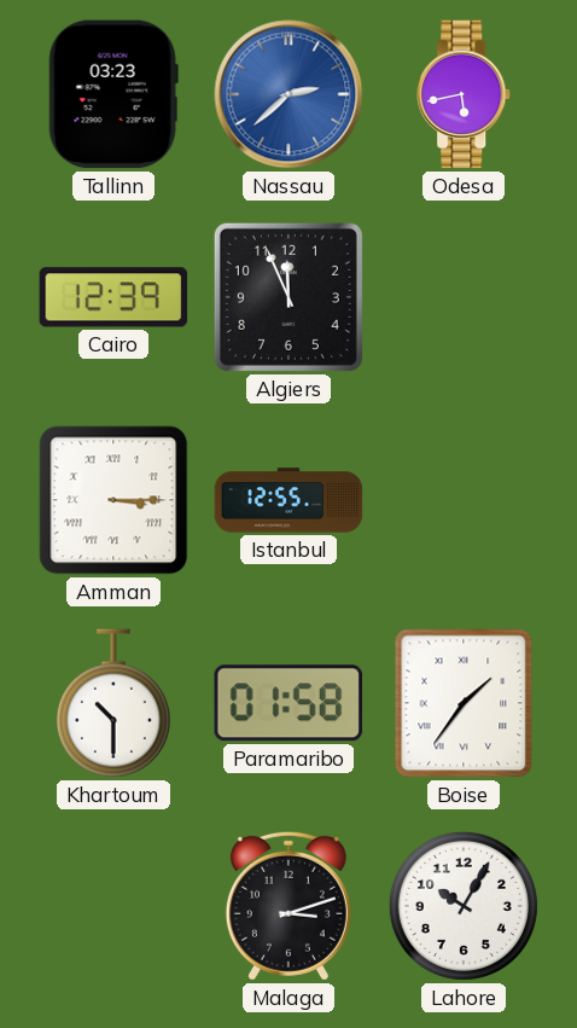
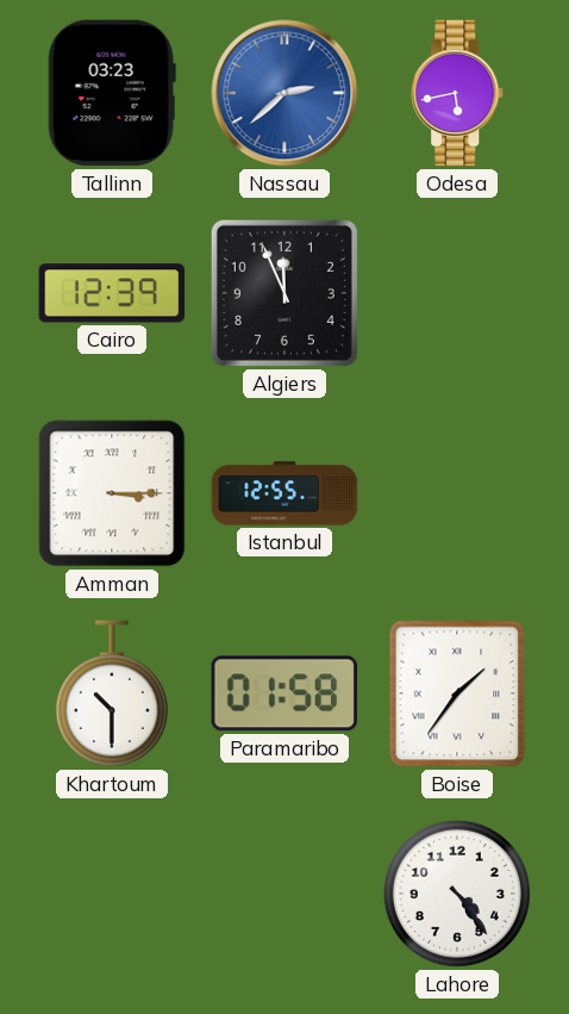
Malaga: 3:12 -> none
Lahore: 10:05 -> 4:24
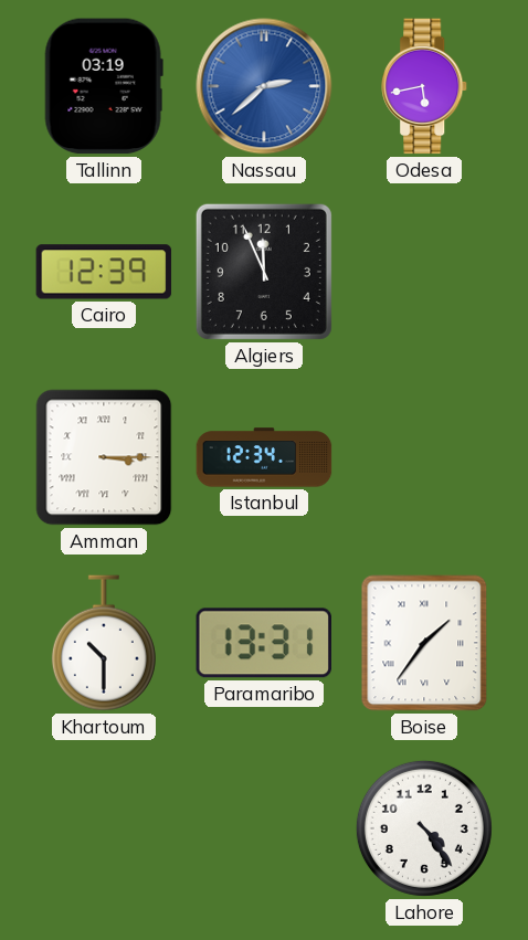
Tallinn: 03:23 -> 03:19
Istanbul: 12:55 -> 12:34
Paramaribo: 01:58 -> 13:31
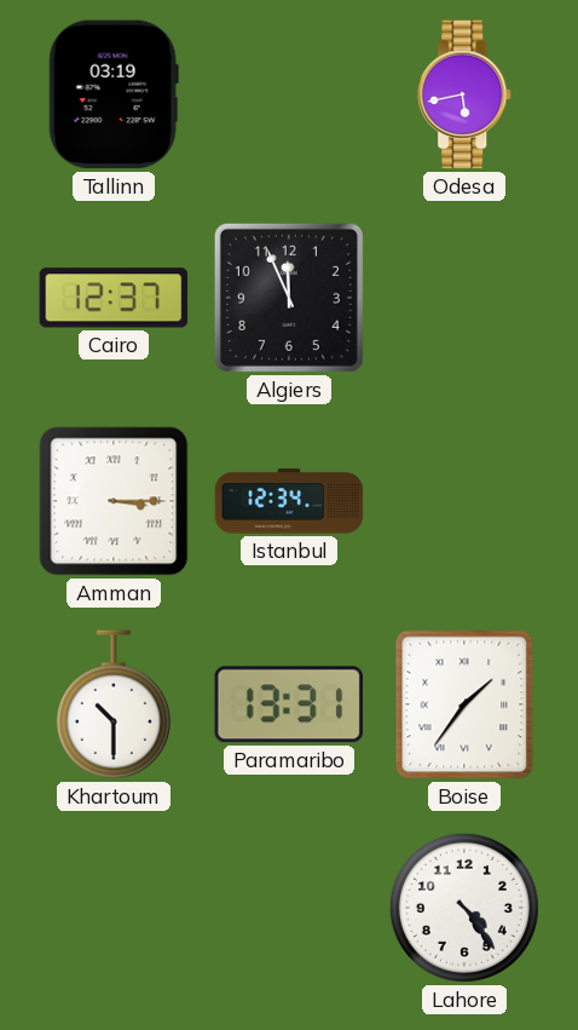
Nassau: 2:38 -> none
Cairo: 12:39 -> 12:37
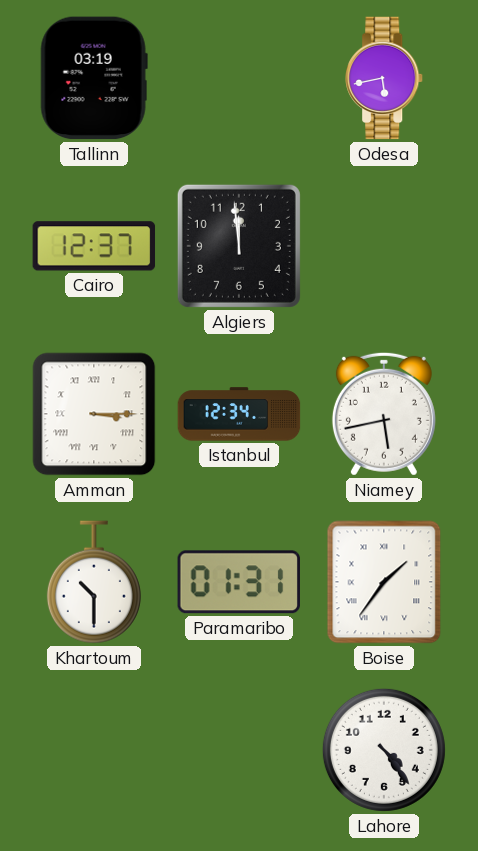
Algiers: 11:56 -> 11:59
Niamey: none -> 5:43
Paramaribo: 13:31 -> 01:31
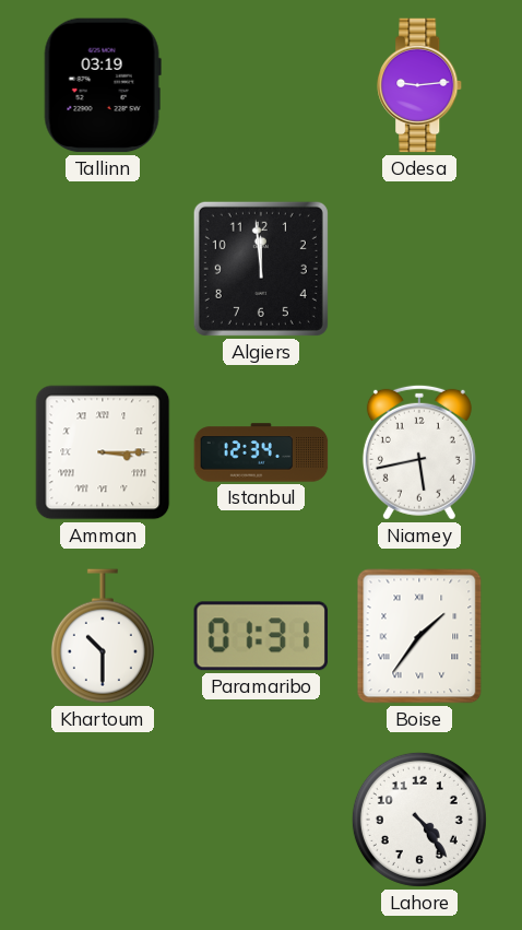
Odesa: 5:43 -> 9:14
Cairo: 12:37 -> none
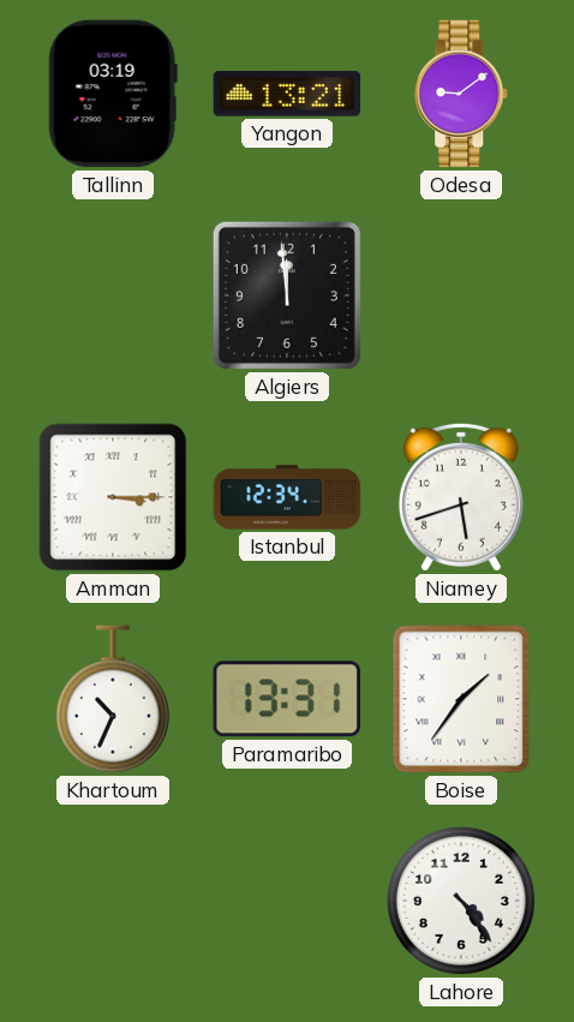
Yangon: none -> 13:21
Odesa: 9:14 -> 9:09
Niamey: 5:43 -> 5:42
Khartoum: 10:30 -> 10:34
Paramaribo: 01:31 -> 13:31
